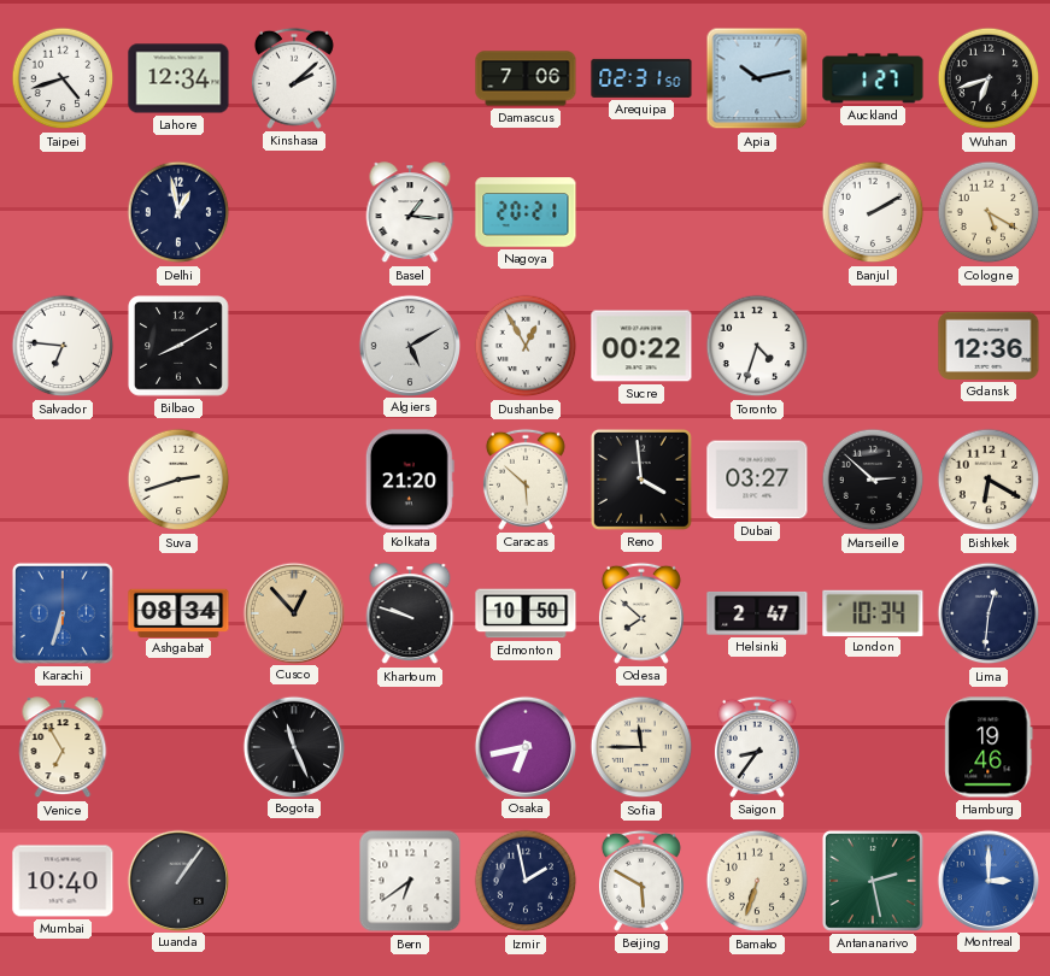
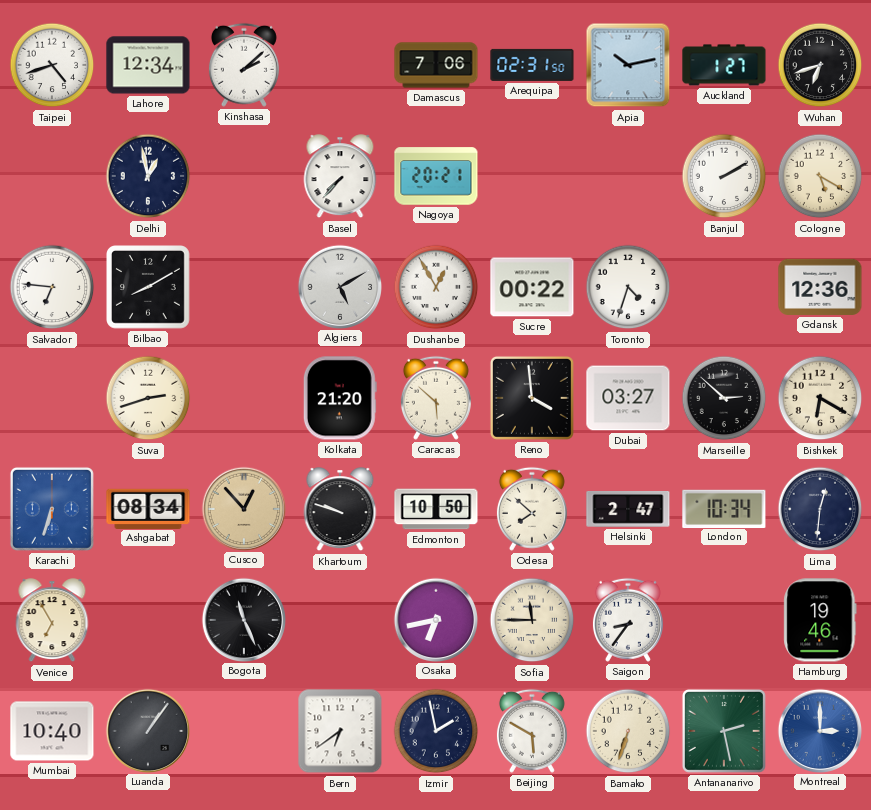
Basel: 1:16 -> 7:37
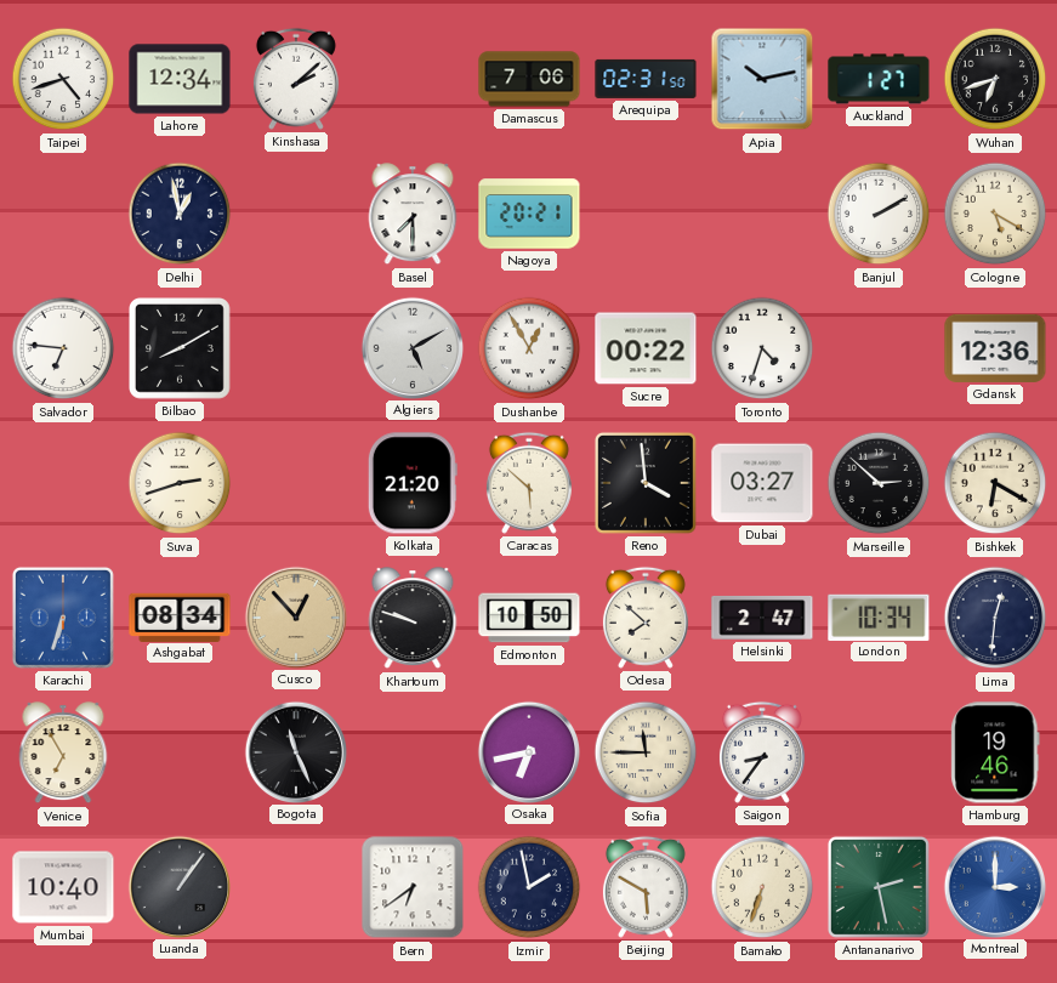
Basel: 7:37 -> 7:30
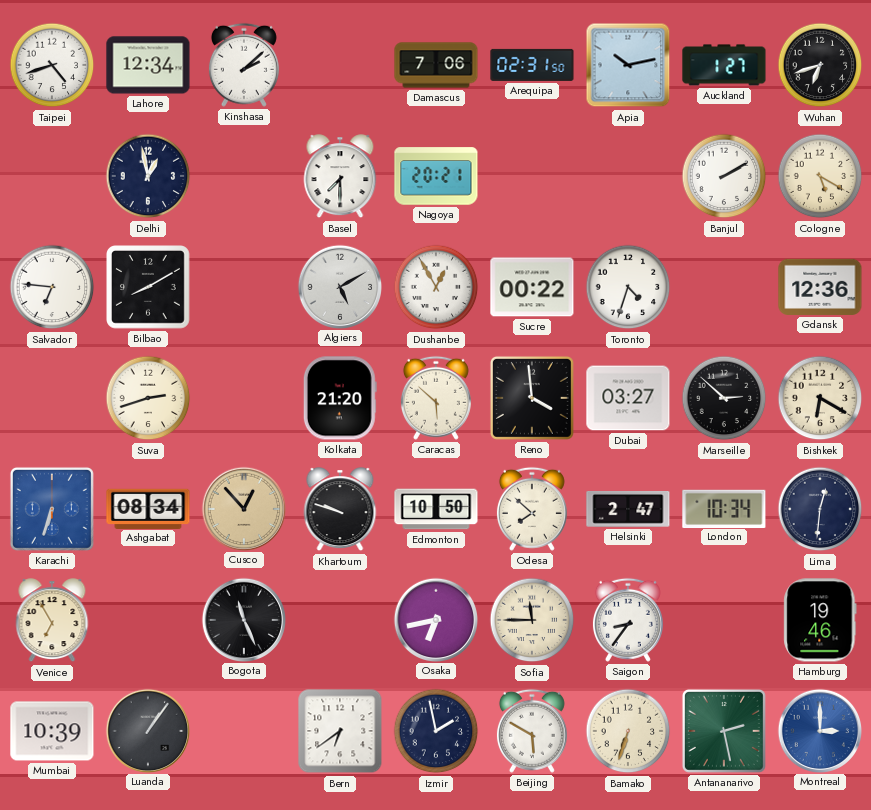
Mumbai: 10:40 -> 10:39
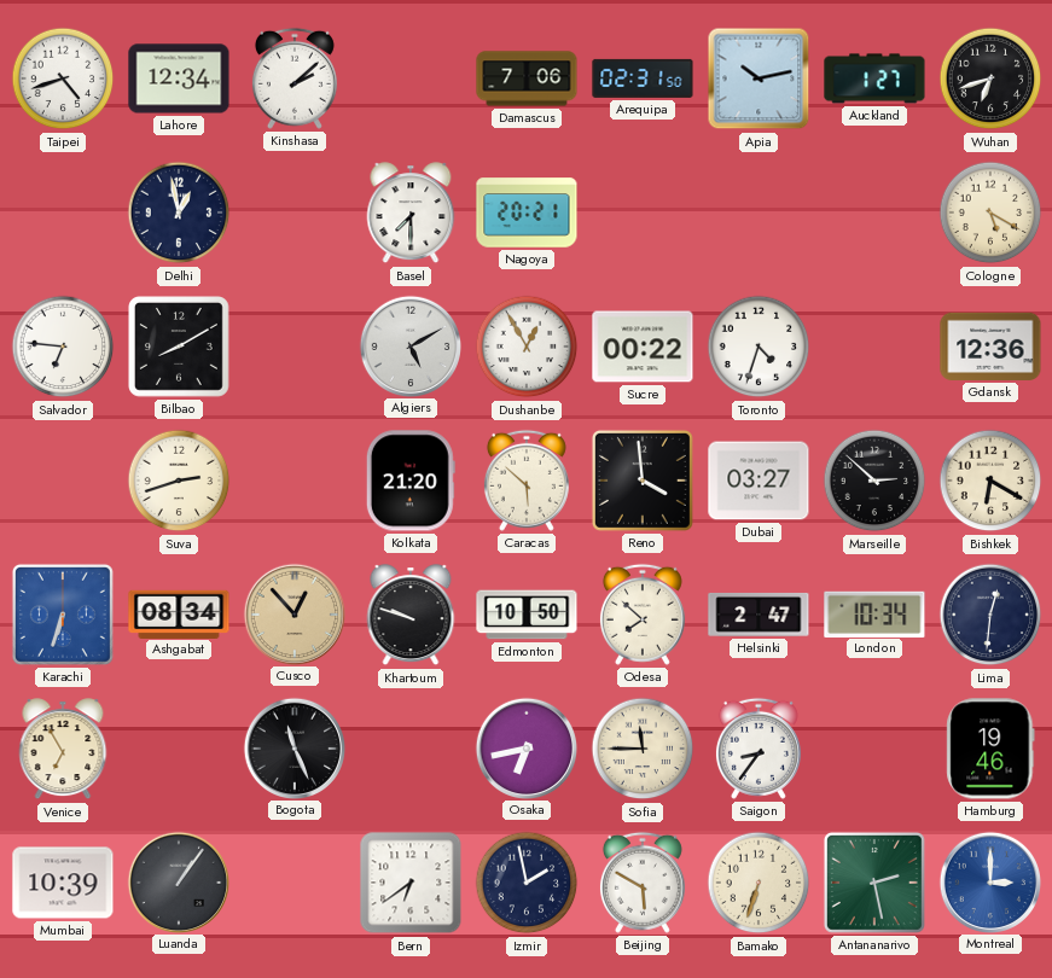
Banjul: 2:10 -> none
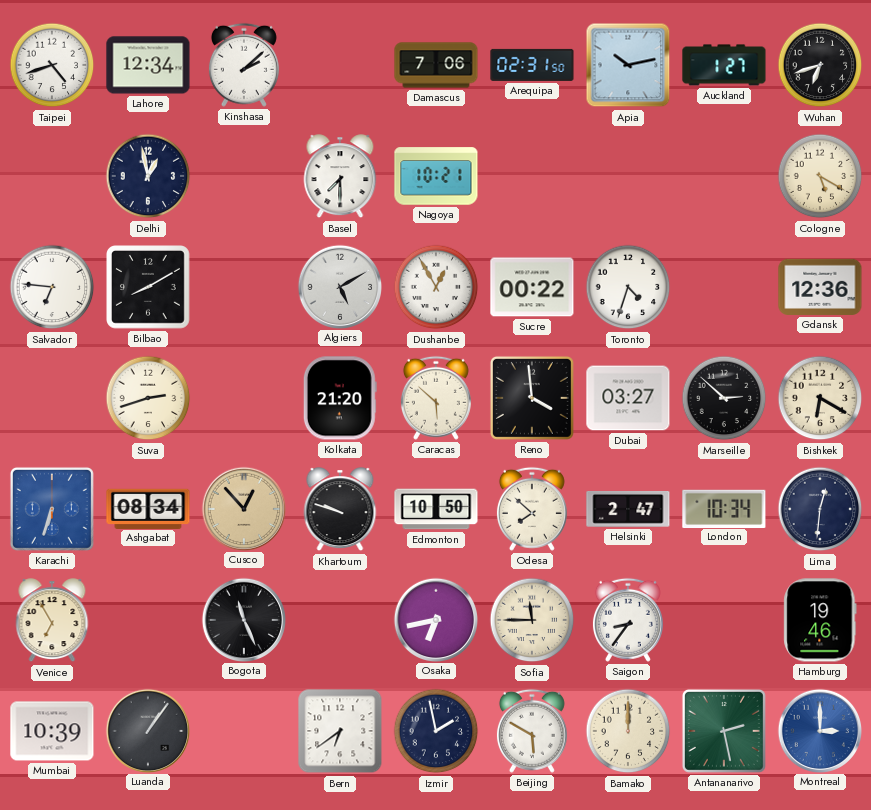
Nagoya: 20:21 -> 10:21
Bamako: 6:33 -> 12:00
